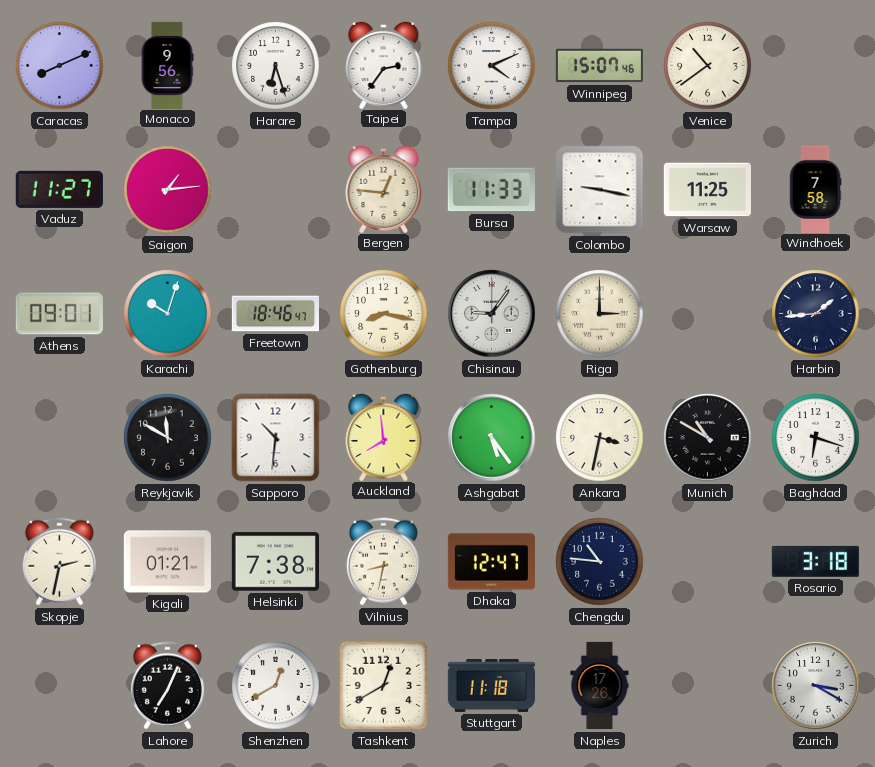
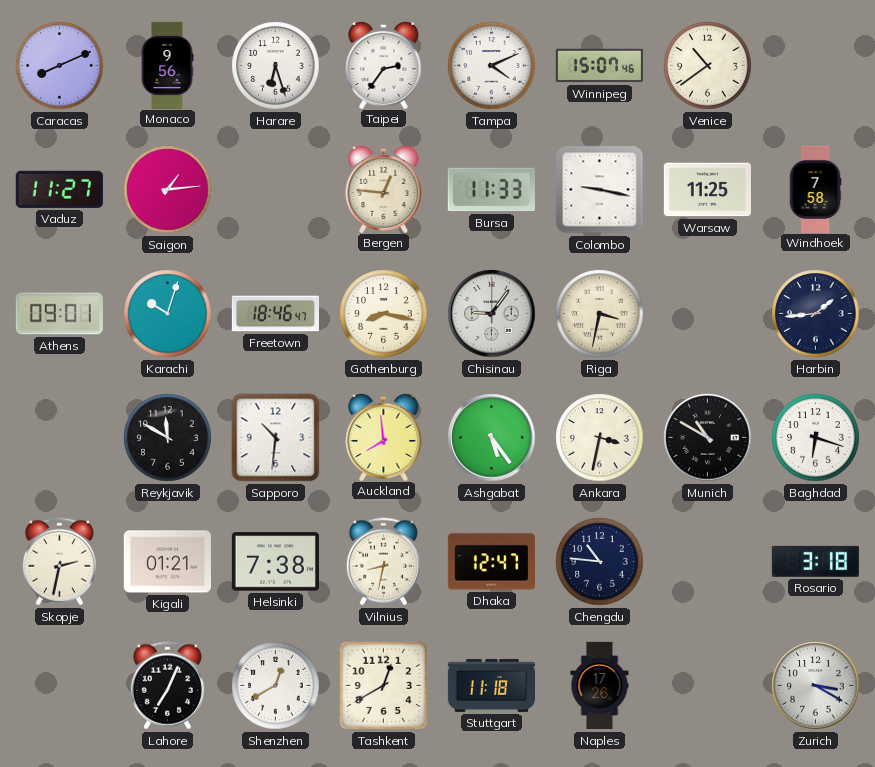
Riga: 3:00 -> 3:32
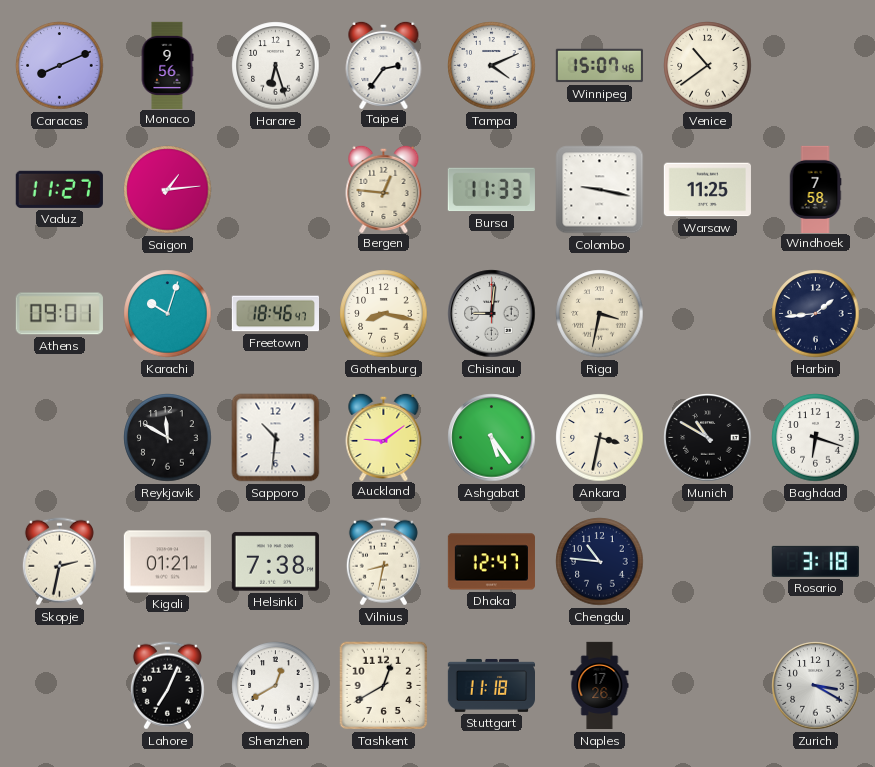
Chisinau: 9:06 -> 9:01
Auckland: 7:59 -> 9:09
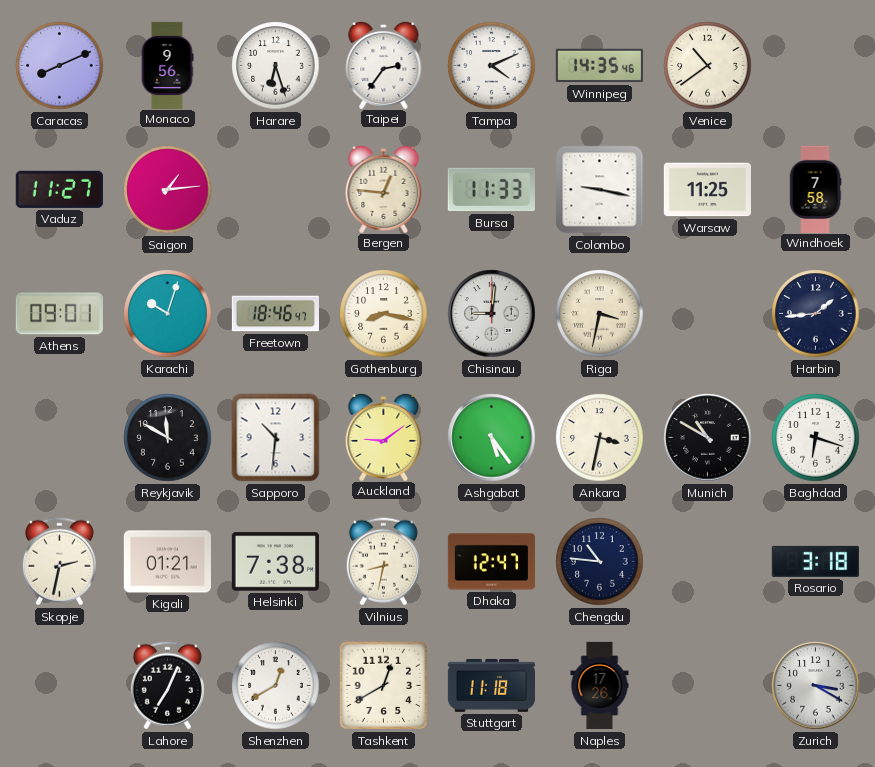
Winnipeg: 15:07 -> 14:35
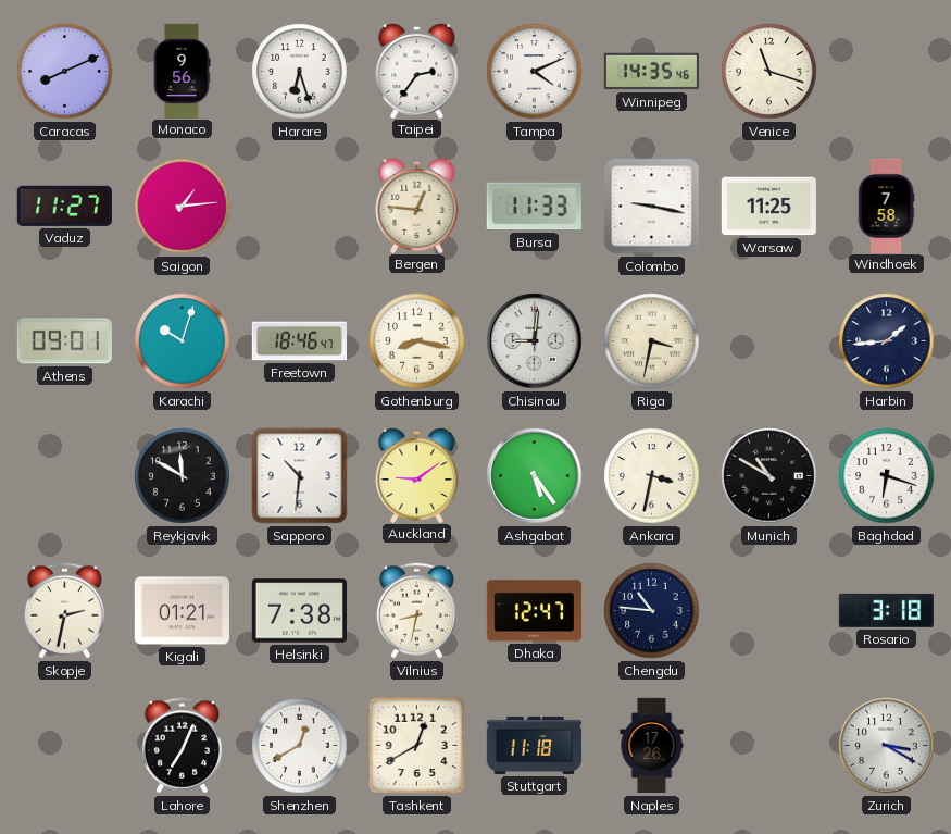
Venice: 10:39 -> 11:18
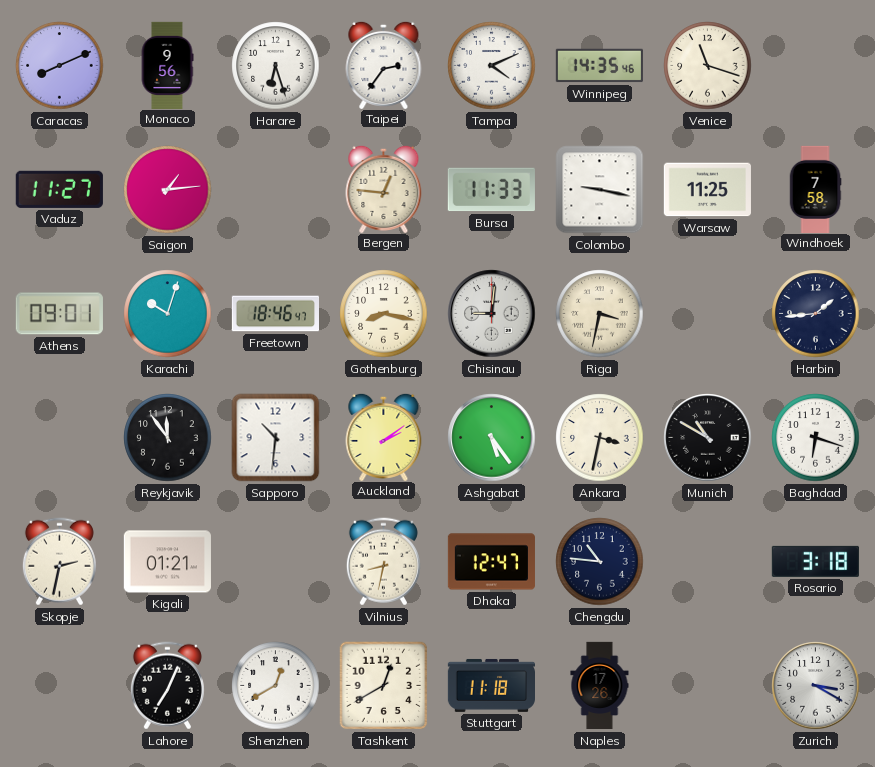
Reykjavik: 11:50 -> 11:54
Auckland: 9:09 -> 2:09
Helsinki: 7:38 -> none
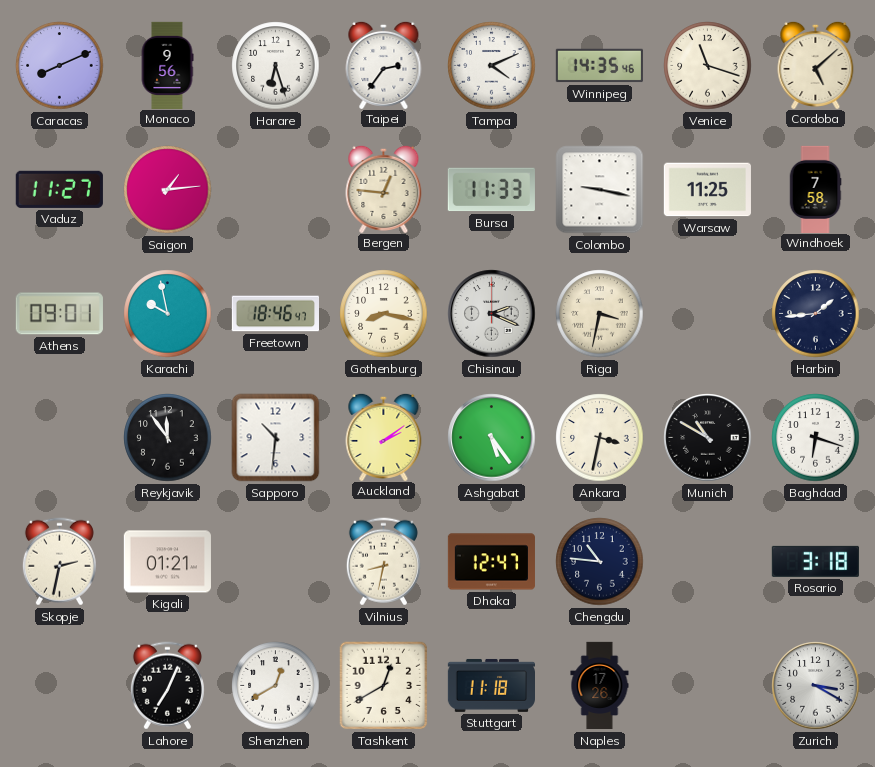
Cordoba: none -> 5:08
Karachi: 10:03 -> 9:58
Chisinau: 9:01 -> 2:19
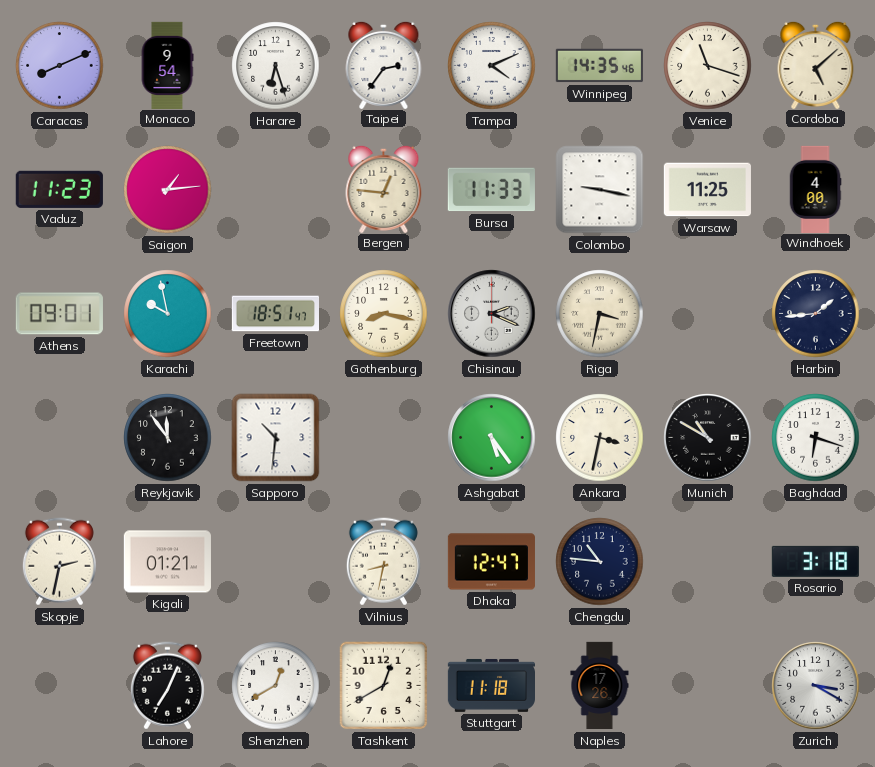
Monaco: 9:56 -> 9:54
Vaduz: 11:27 -> 11:23
Windhoek: 7:58 -> 4:00
Freetown: 18:46 -> 18:51
Auckland: 2:09 -> none
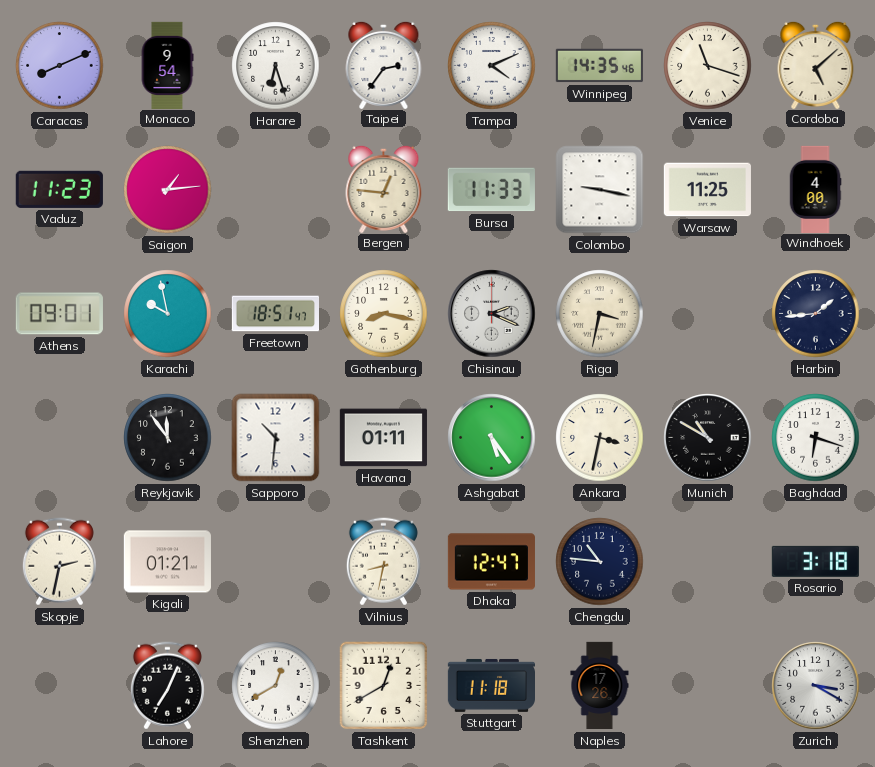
Havana: none -> 01:11
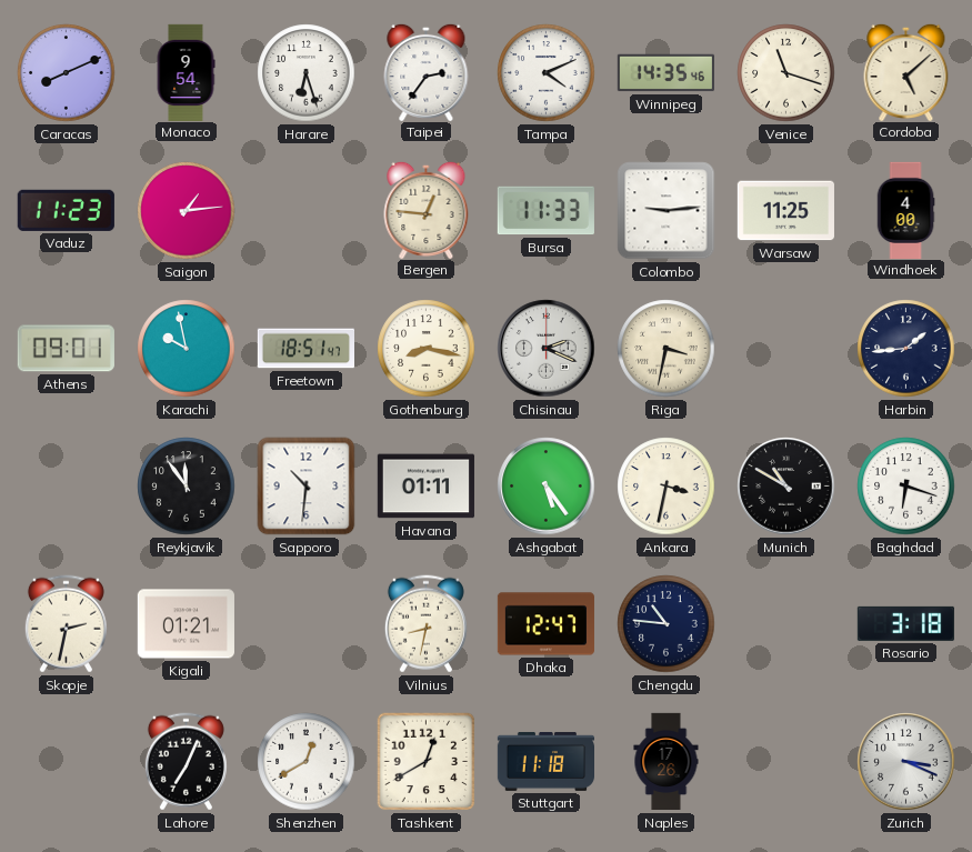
Colombo: 9:17 -> 9:14
Zurich: 3:20 -> 3:19
